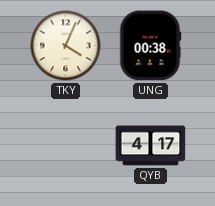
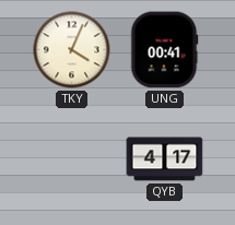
UNG: 00:38 -> 00:41
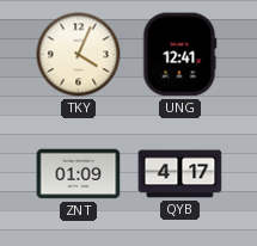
UNG: 00:41 -> 12:41
ZNT: none -> 01:09
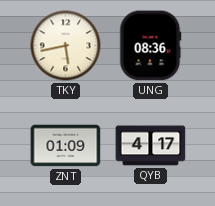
TKY: 4:04 -> 5:43
UNG: 12:41 -> 08:36
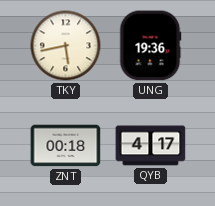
UNG: 08:36 -> 19:36
ZNT: 01:09 -> 00:18
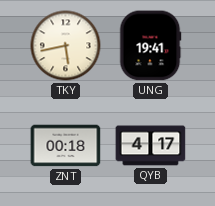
UNG: 19:36 -> 19:41
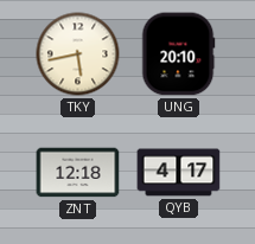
UNG: 19:41 -> 20:10
ZNT: 00:18 -> 12:18
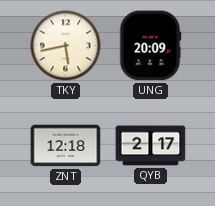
UNG: 20:10 -> 20:09
QYB: 4:17 -> 2:17
